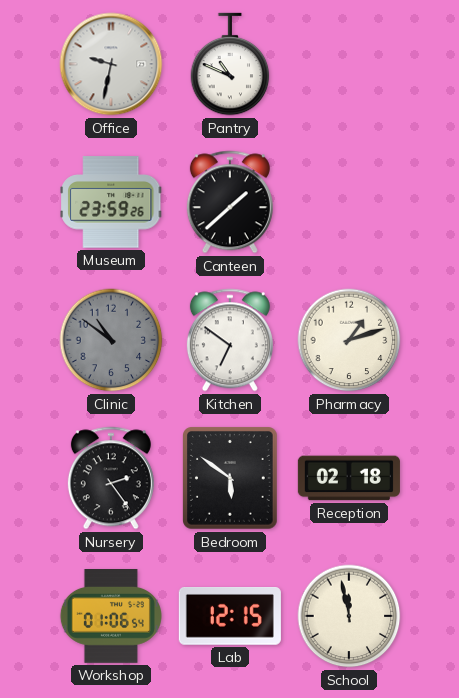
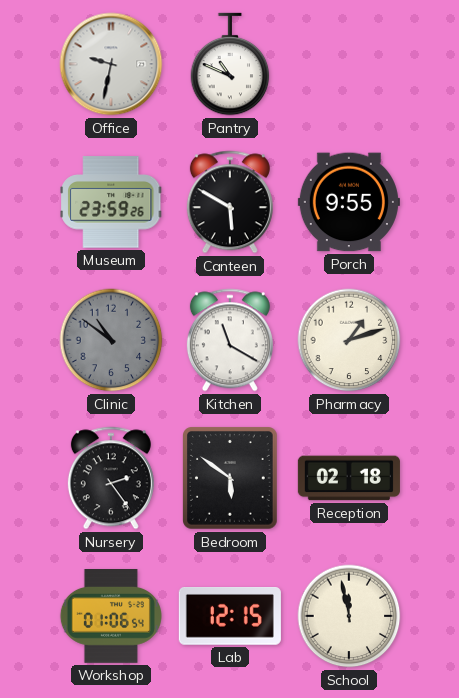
Canteen: 1:38 -> 5:50
Porch: none -> 9:55
Kitchen: 6:51 -> 11:20
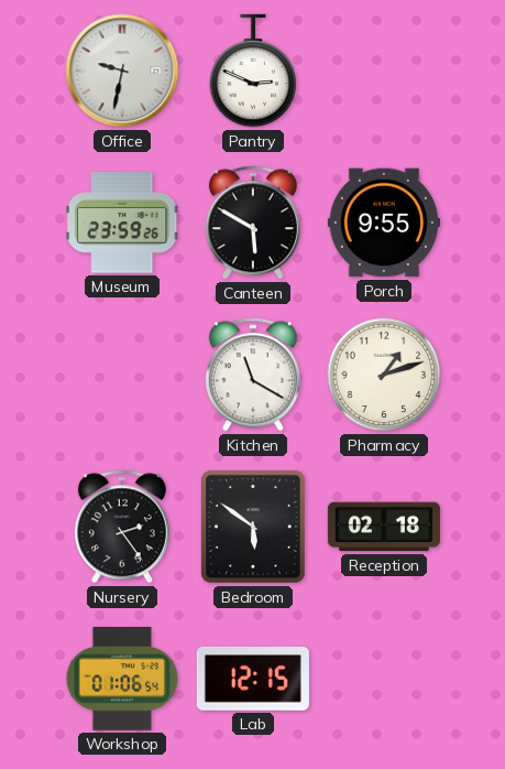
Pantry: 10:49 -> 2:49
Clinic: 10:51 -> none
School: 11:58 -> none
